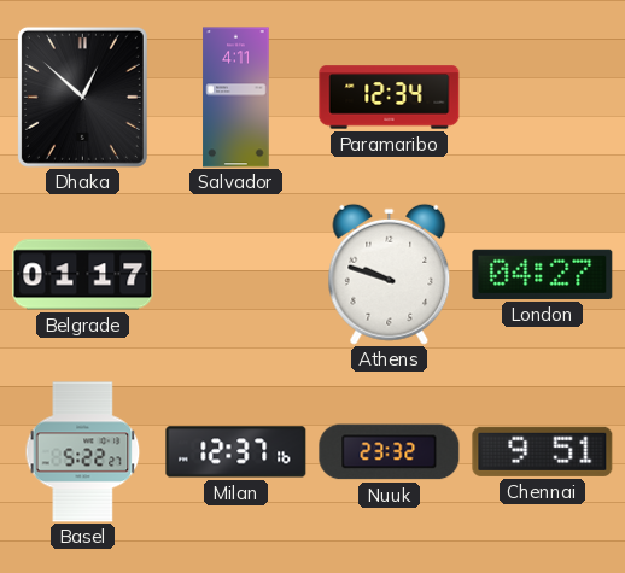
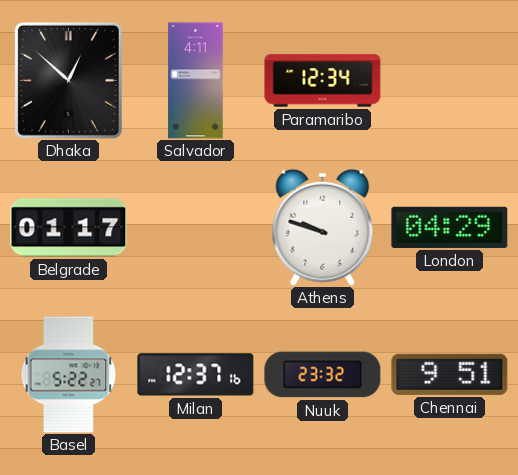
London: 04:27 -> 04:29
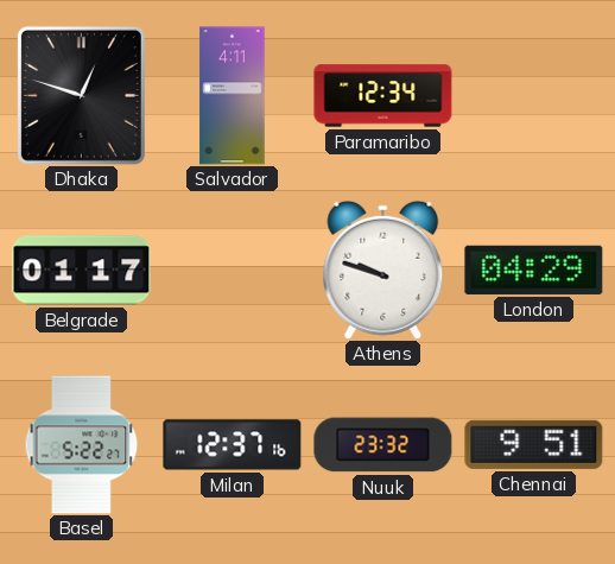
Dhaka: 12:52 -> 12:48
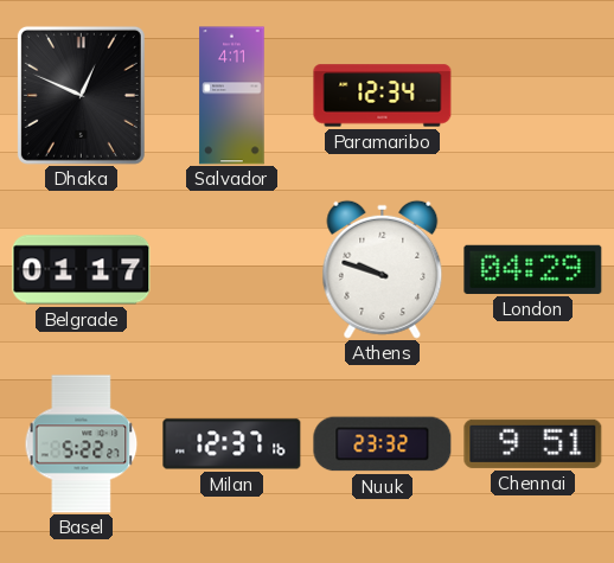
Dhaka: 12:48 -> 12:49
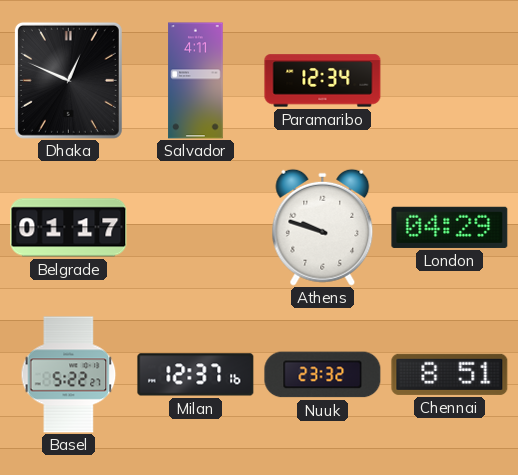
Chennai: 9:51 -> 8:51
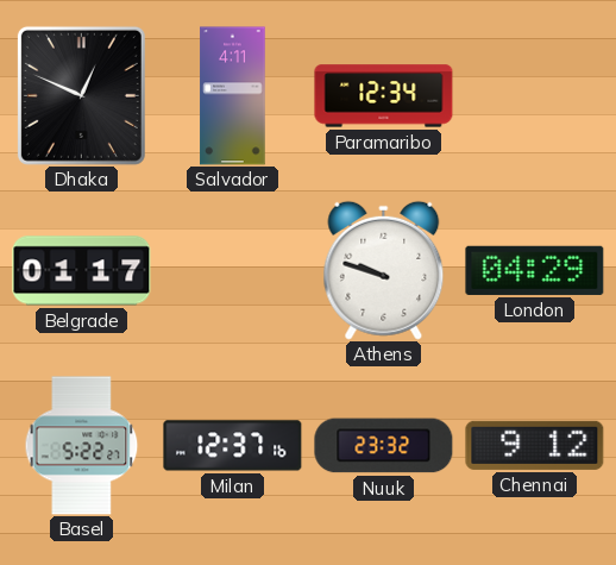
Chennai: 8:51 -> 9:12
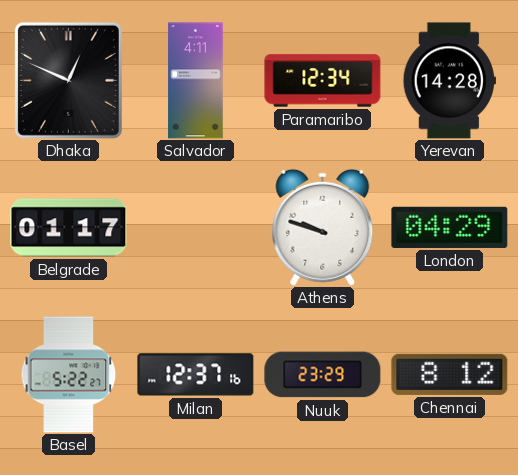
Yerevan: none -> 14:28
Nuuk: 23:32 -> 23:29
Chennai: 9:12 -> 8:12
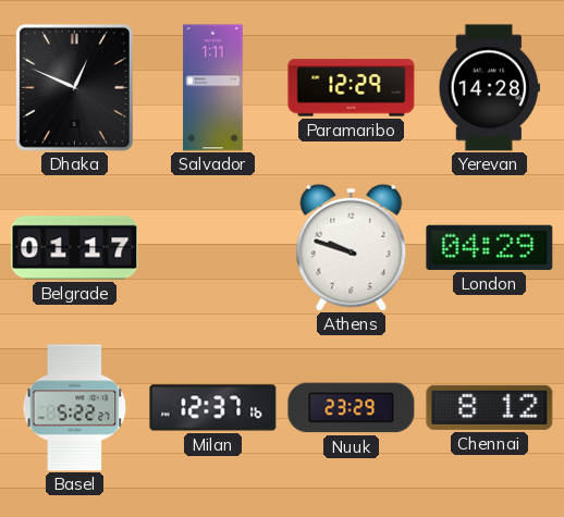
Salvador: 4:11 -> 1:11
Paramaribo: 12:34 -> 12:29
